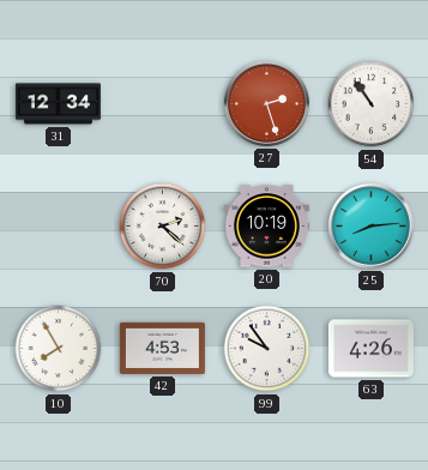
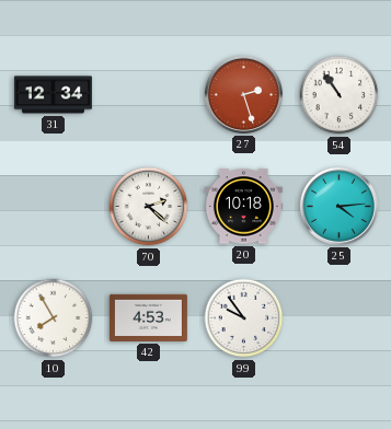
20: 10:19 -> 10:18
25: 8:14 -> 4:14
63: 4:26 -> none
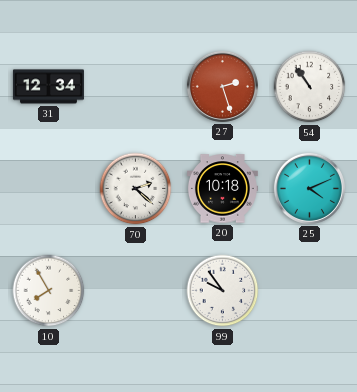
25: 4:14 -> 4:11
42: 4:53 -> none
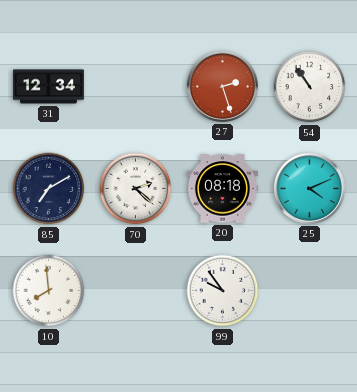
85: none -> 7:10
20: 10:18 -> 08:18
10: 7:55 -> 7:59
